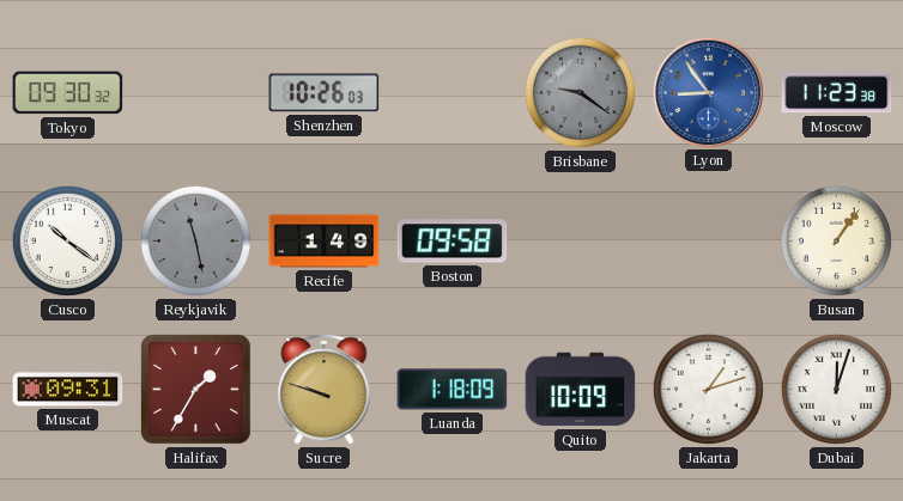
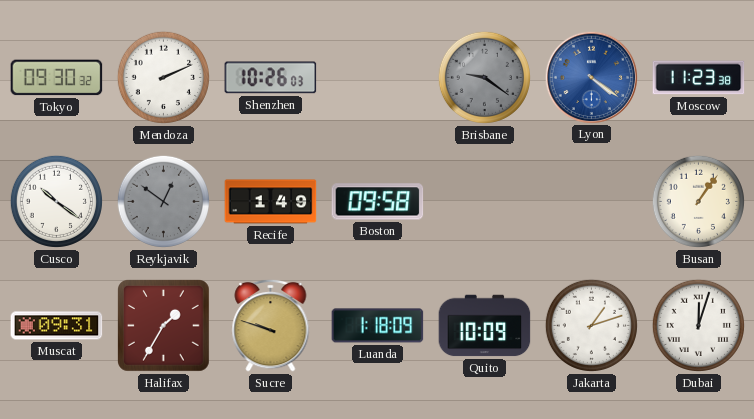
Mendoza: none -> 2:11
Lyon: 8:54 -> 4:21
Reykjavik: 11:28 -> 12:51
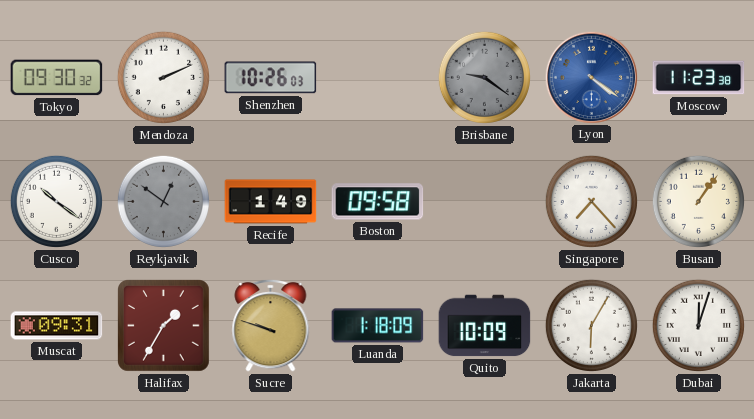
Singapore: none -> 7:23
Jakarta: 1:12 -> 6:05
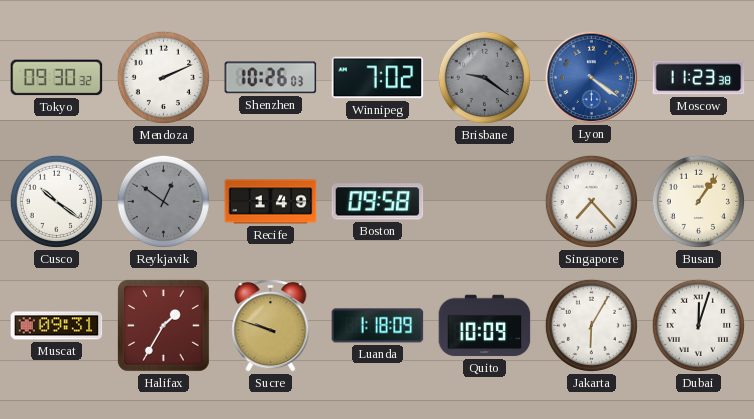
Winnipeg: none -> 7:02
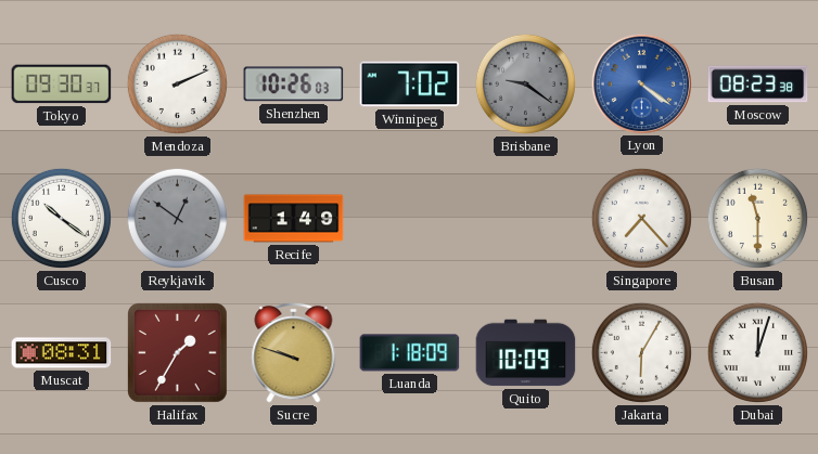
Tokyo: 09:30:32 -> 09:30:37
Moscow: 11:23 -> 08:23
Boston: 09:58 -> none
Busan: 1:06 -> 11:30
Muscat: 09:31 -> 08:31
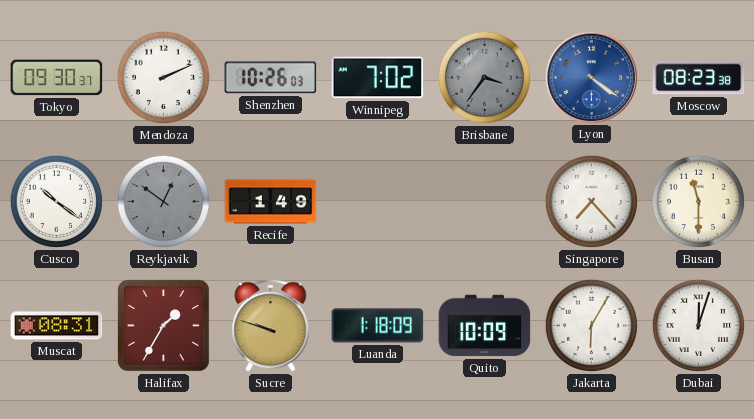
Brisbane: 9:21 -> 3:36
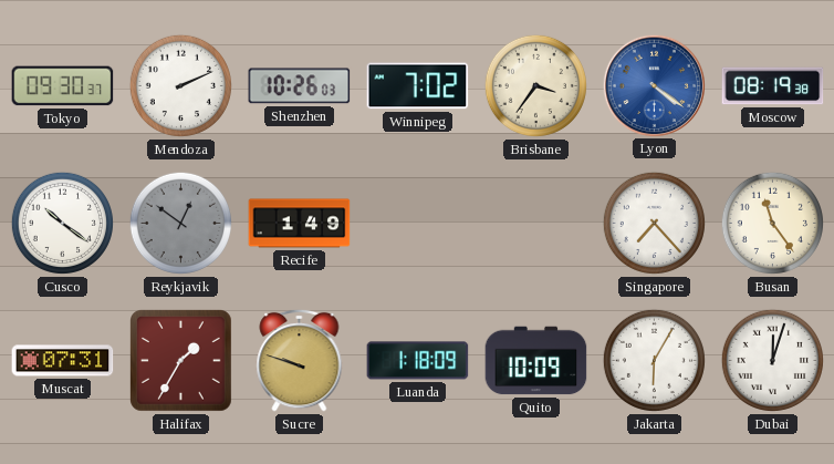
Brisbane dial: grey -> cream
Moscow: 08:23 -> 08:19
Busan: 11:30 -> 11:24
Muscat: 08:31 -> 07:31
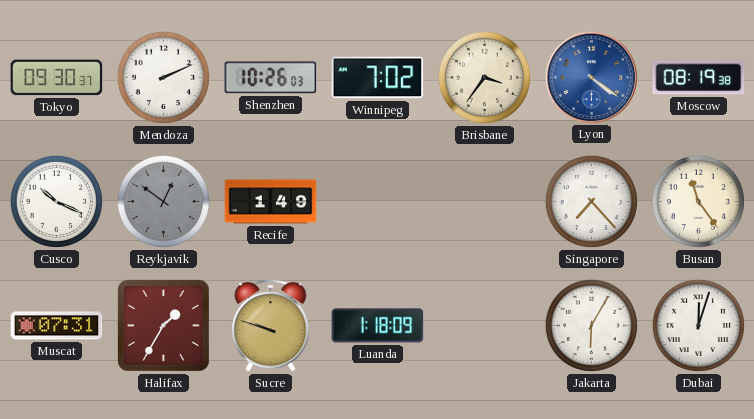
Cusco: 10:21 -> 10:19
Quito: 10:09 -> none
